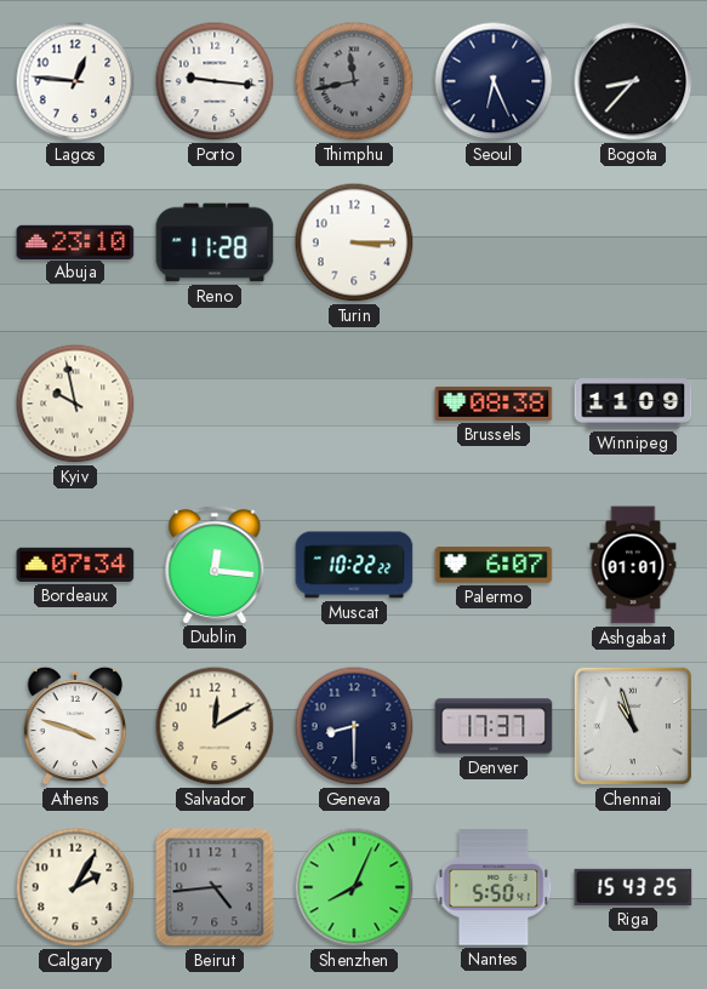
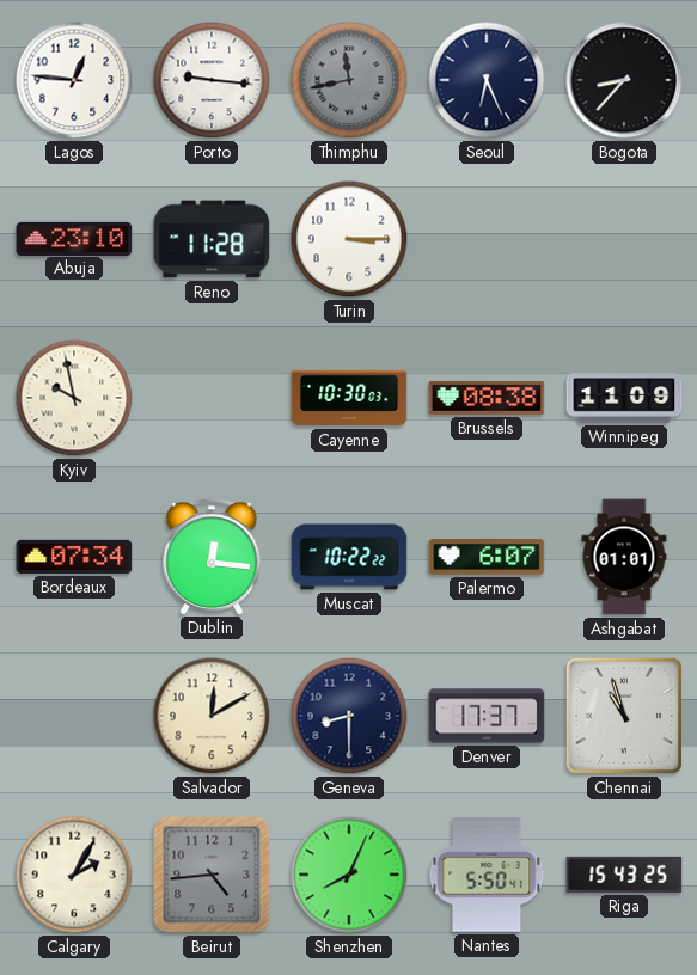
Cayenne: none -> 10:30
Athens: 3:48 -> none
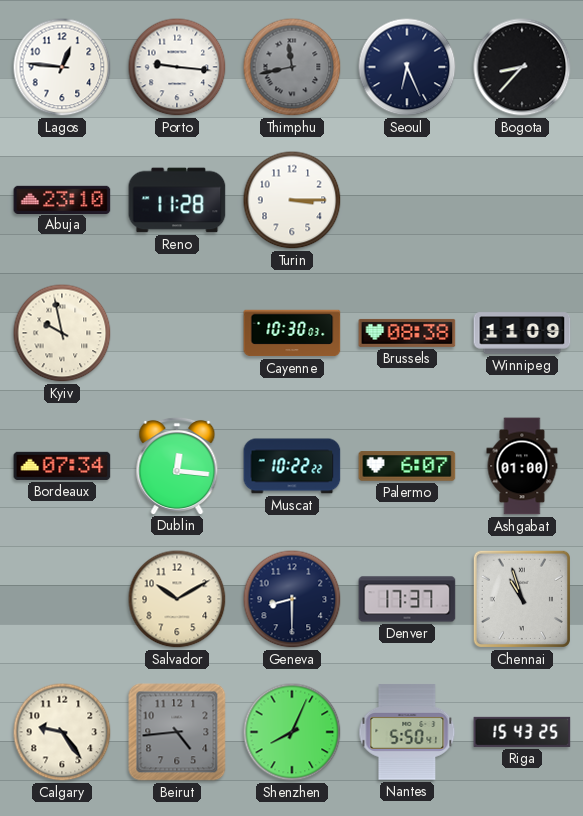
Ashgabat: 01:01 -> 01:00
Salvador: 12:10 -> 10:10
Calgary: 2:05 -> 9:24
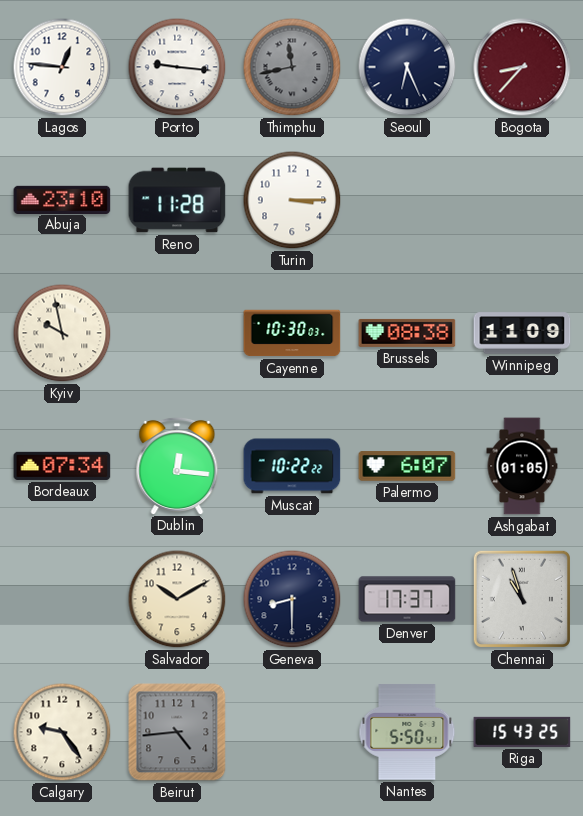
Bogota dial: black -> burgundy
Ashgabat: 01:00 -> 01:05
Shenzhen: 8:04 -> none
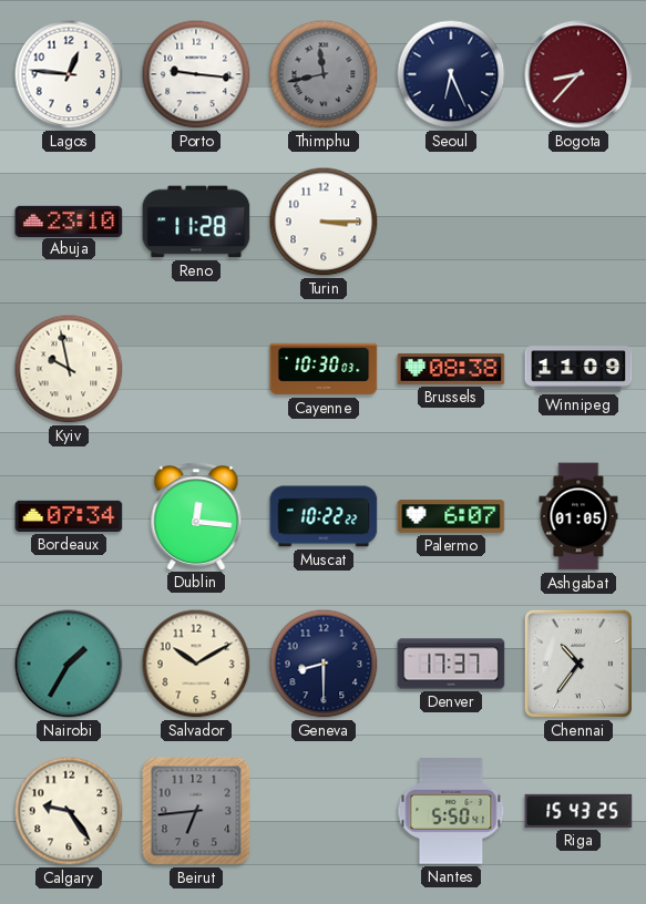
Nairobi: none -> 1:35
Chennai: 10:57 -> 10:36
Beirut: 4:44 -> 6:44
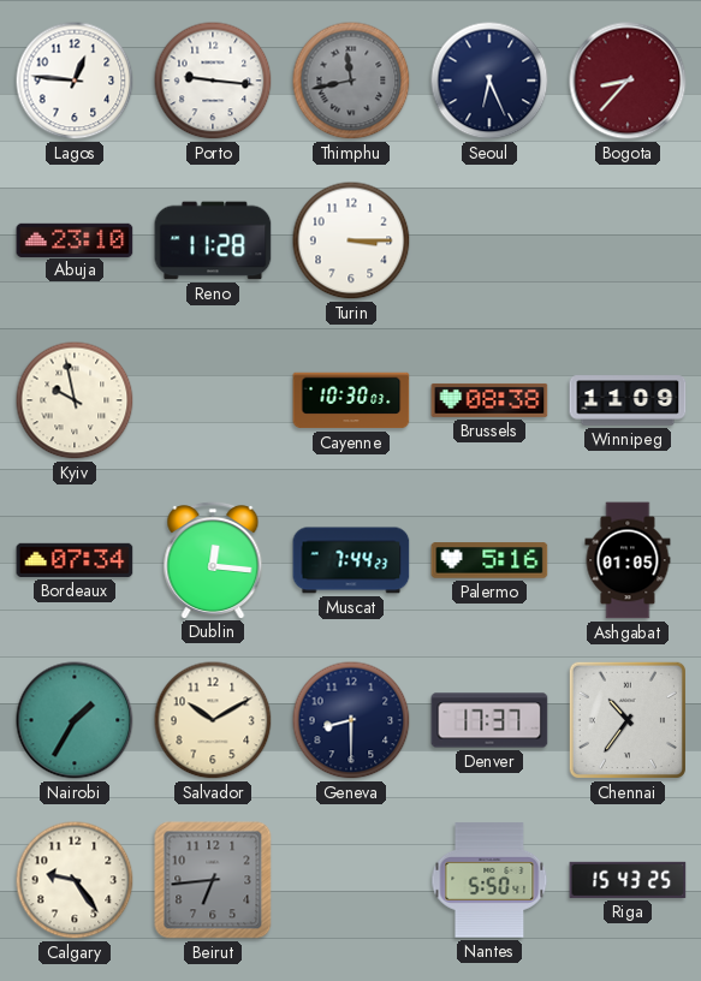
Muscat: 10:22 -> 7:44
Palermo: 6:07 -> 5:16
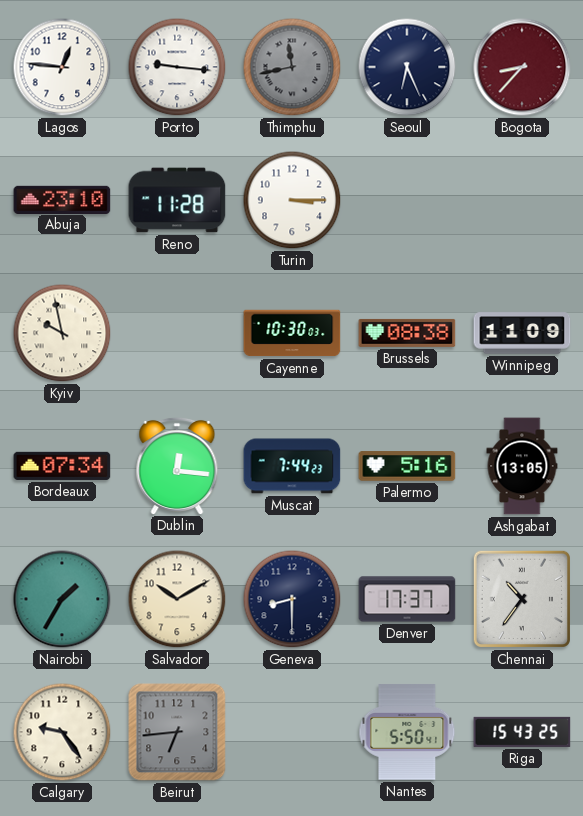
Ashgabat: 01:05 -> 13:05
